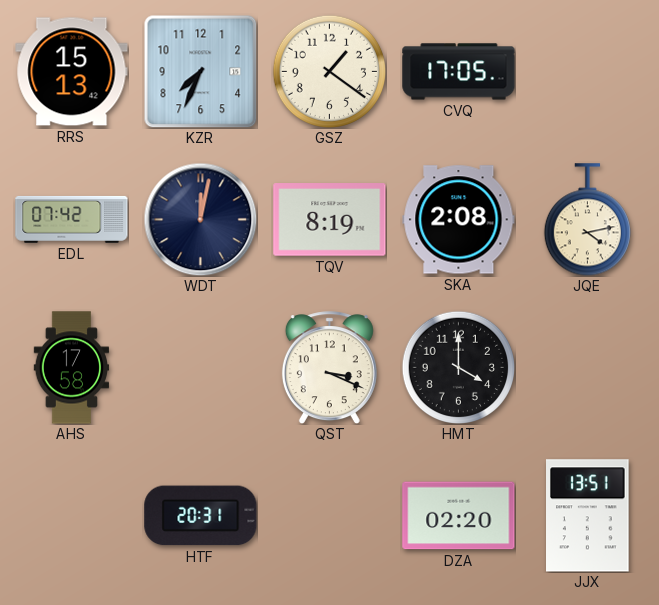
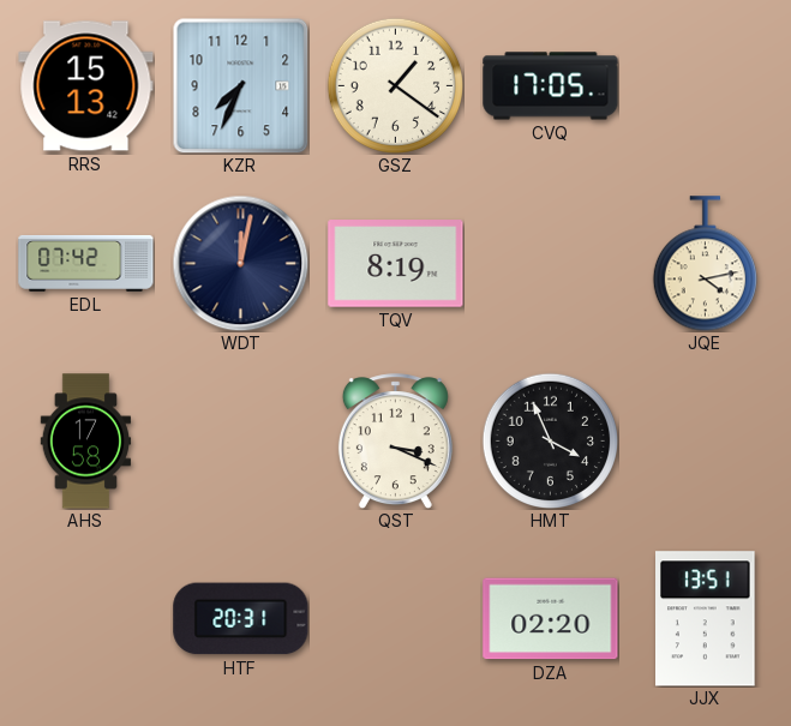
SKA: 2:08 -> none
HMT: 4:00 -> 3:56
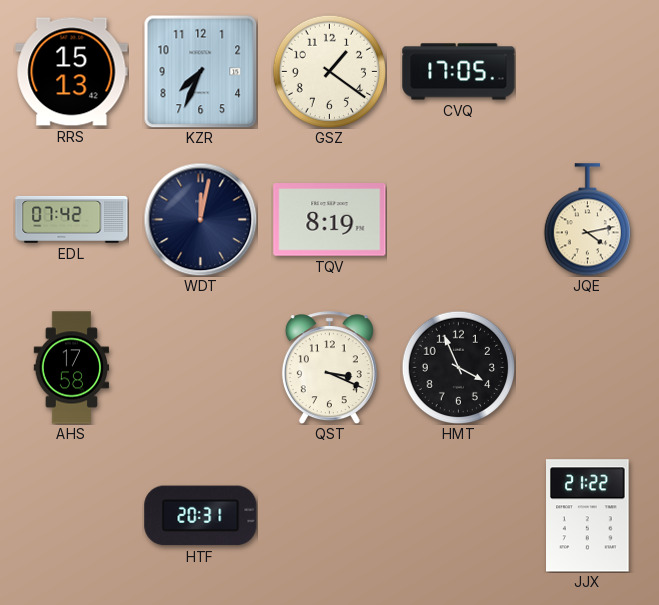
DZA: 02:20 -> none
JJX: 13:51 -> 21:22
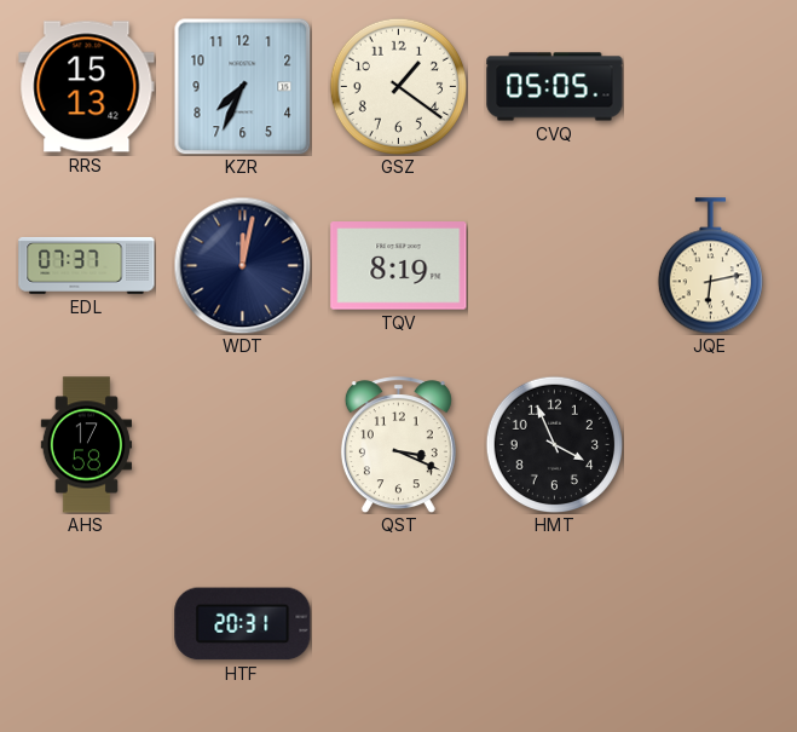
CVQ: 17:05 -> 05:05
EDL: 07:42 -> 07:37
JQE: 4:13 -> 6:13
JJX: 21:22 -> none
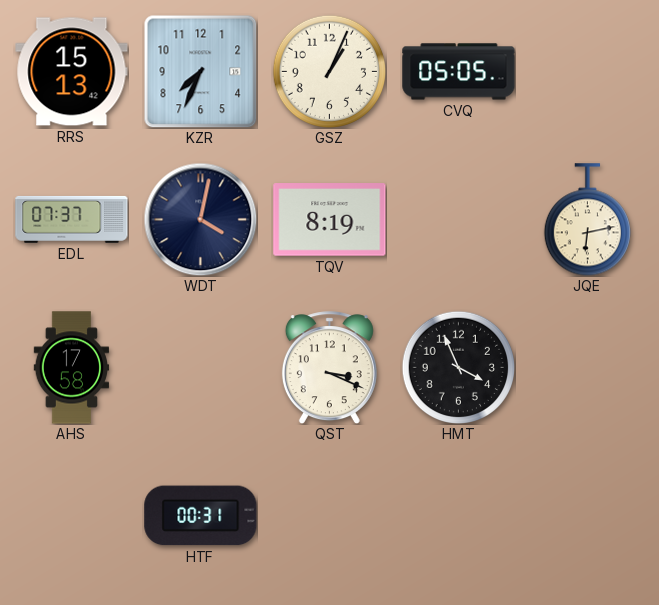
GSZ: 1:21 -> 1:04
WDT: 12:02 -> 4:02
HTF: 20:31 -> 00:31
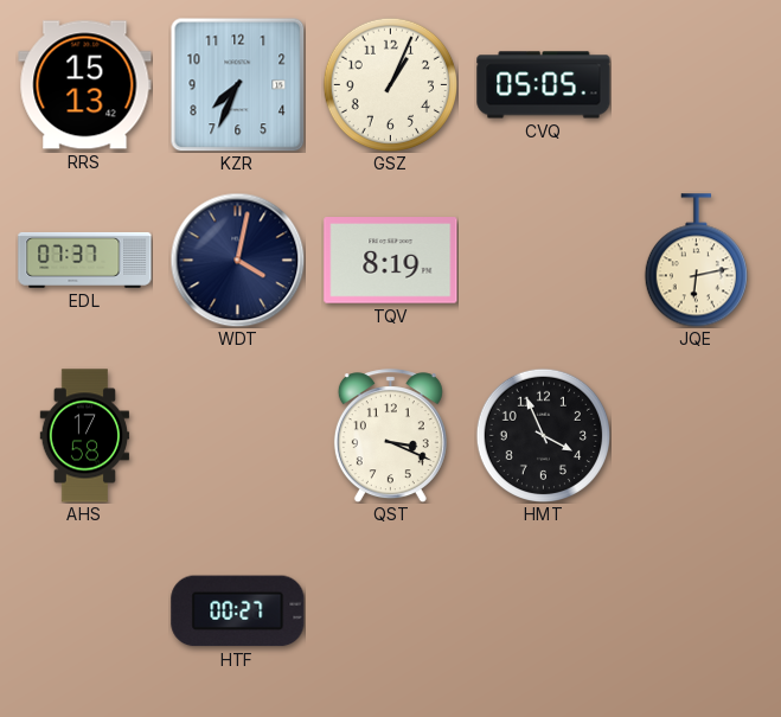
HTF: 00:31 -> 00:27
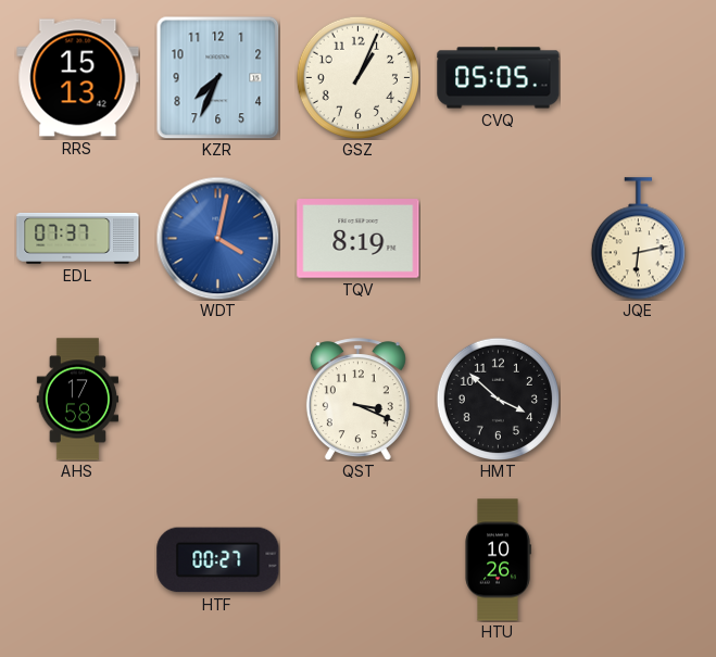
WDT dial: navy -> blue
HMT: 3:56 -> 3:52
HTU: none -> 10:26
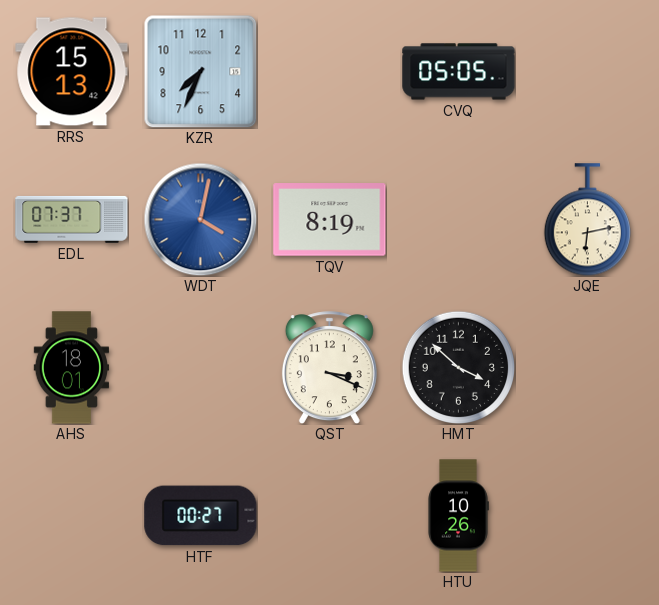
GSZ: 1:04 -> none
AHS: 17:58 -> 18:01
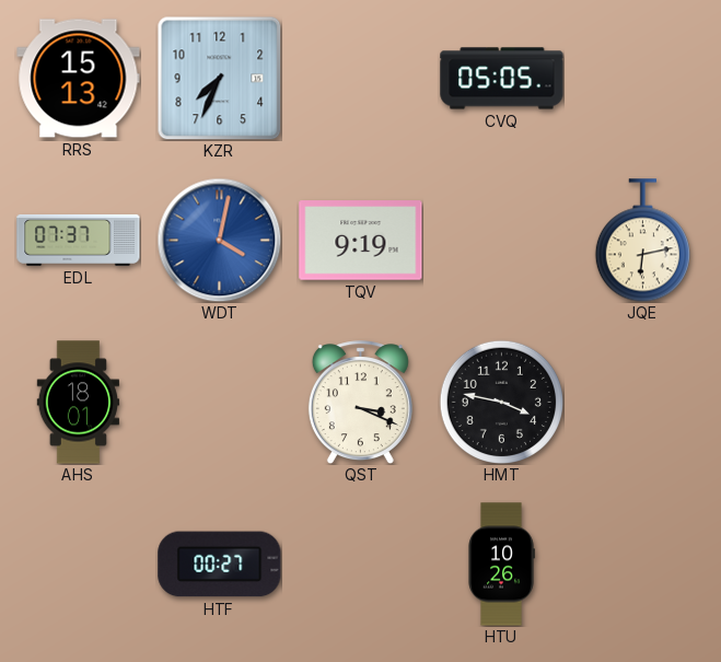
TQV: 8:19 -> 9:19
HMT: 3:52 -> 3:47
